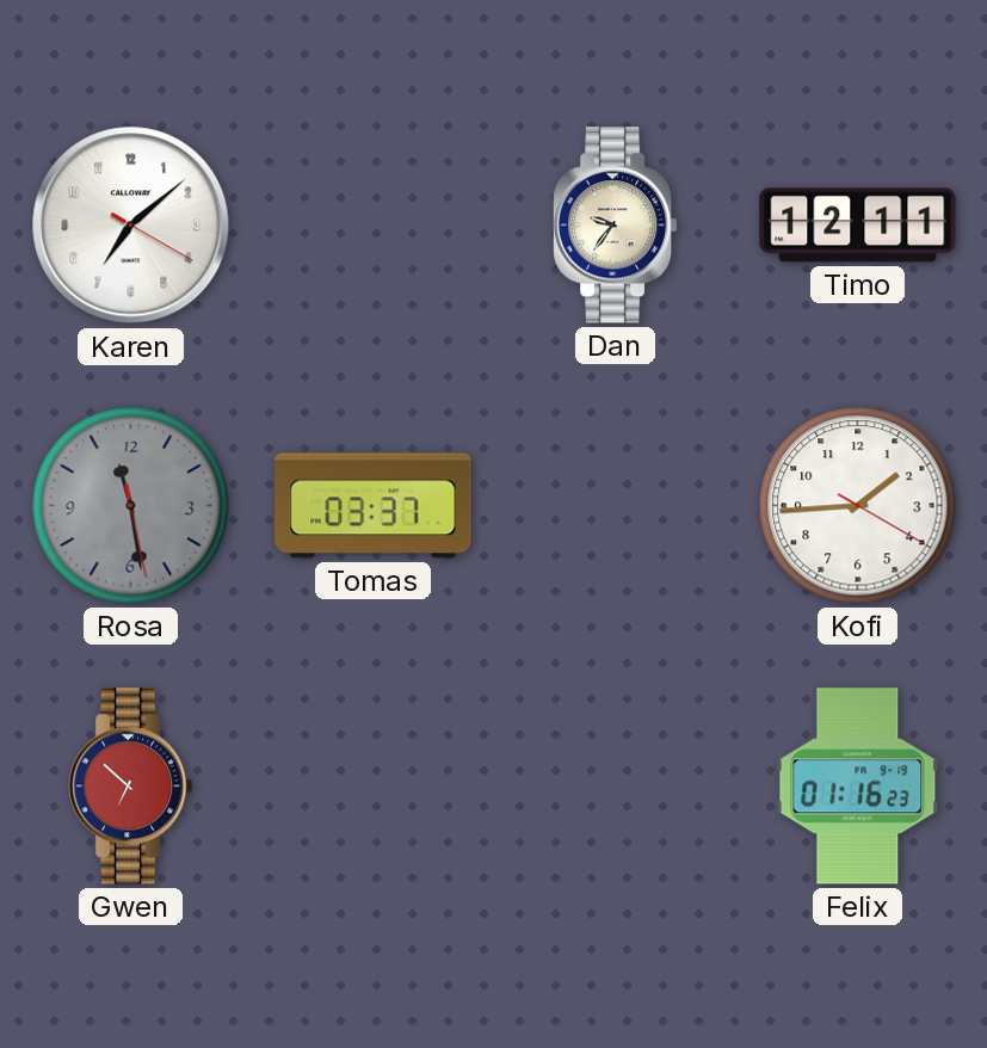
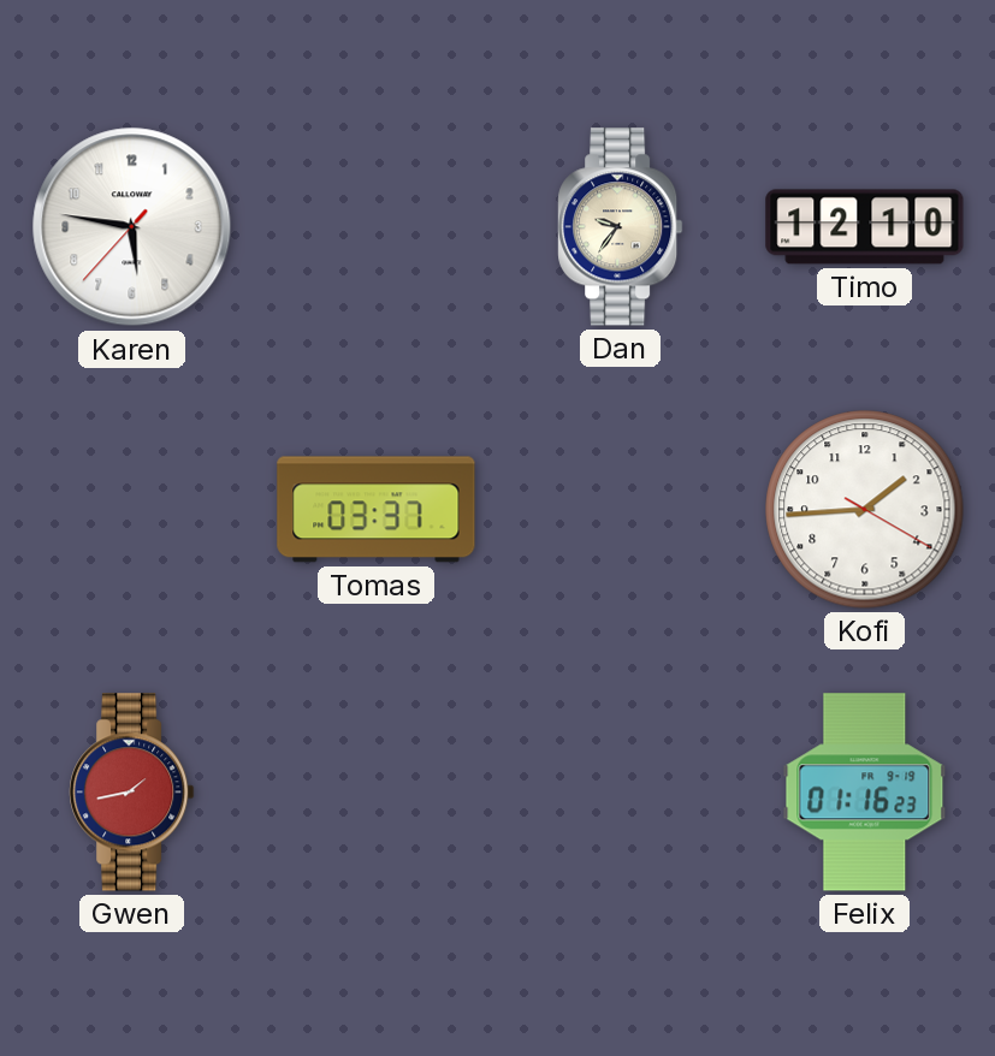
Karen: 7:08 -> 5:46
Timo: 12:11 -> 12:10
Rosa: 11:28 -> none
Gwen: 6:52 -> 1:43
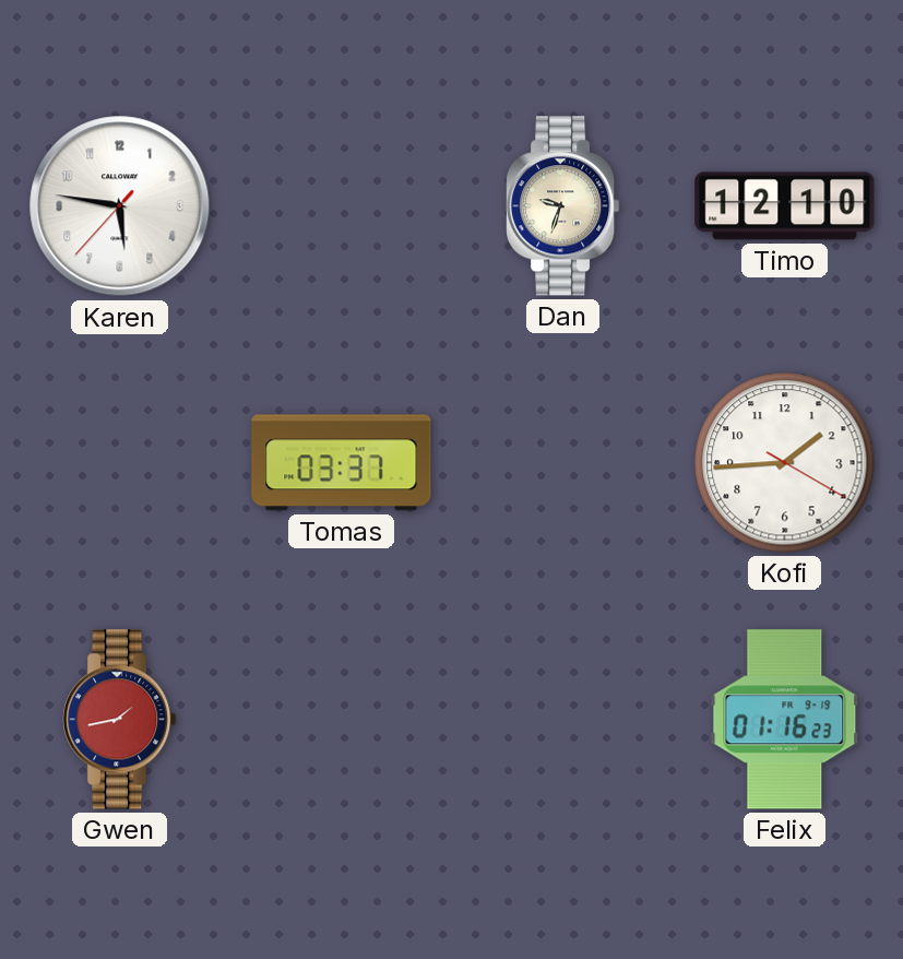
Dan: 9:36 -> 9:33
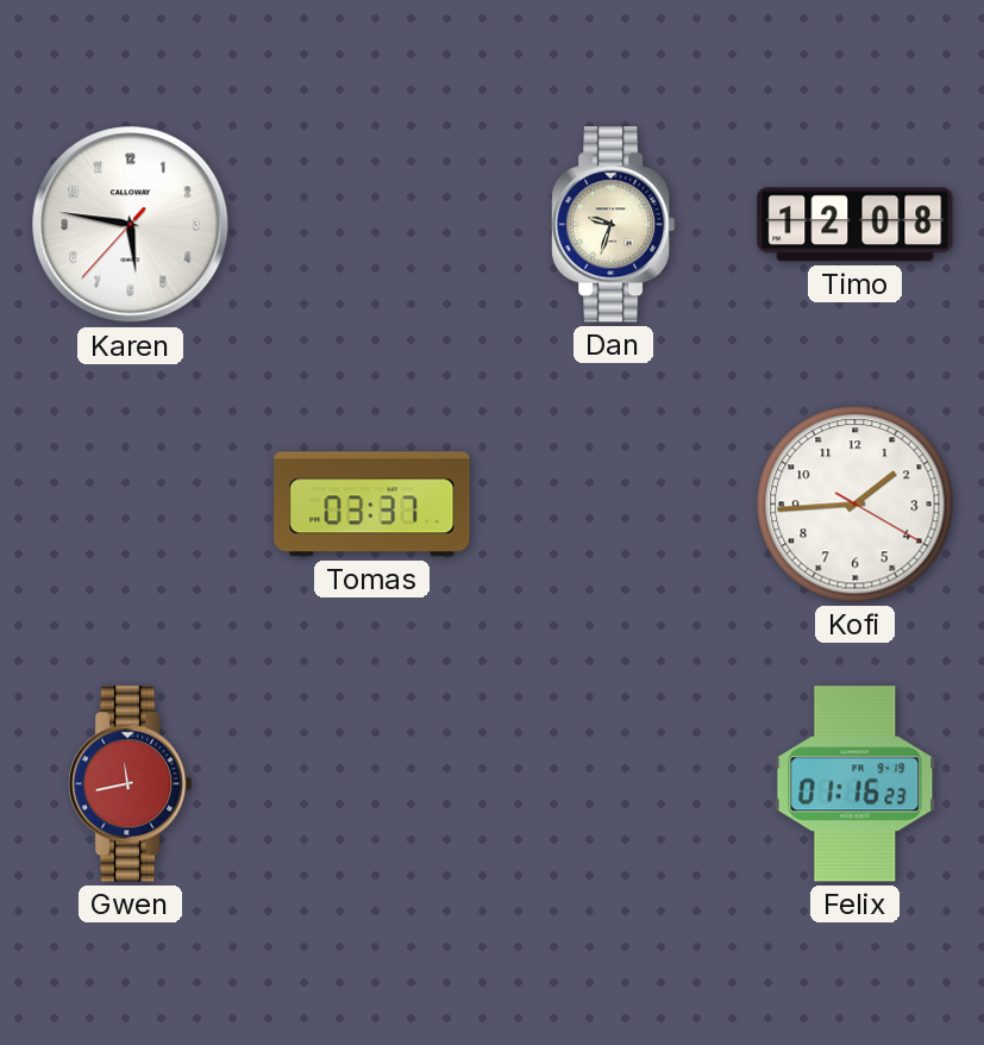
Timo: 12:10 -> 12:08
Gwen: 1:43 -> 11:43
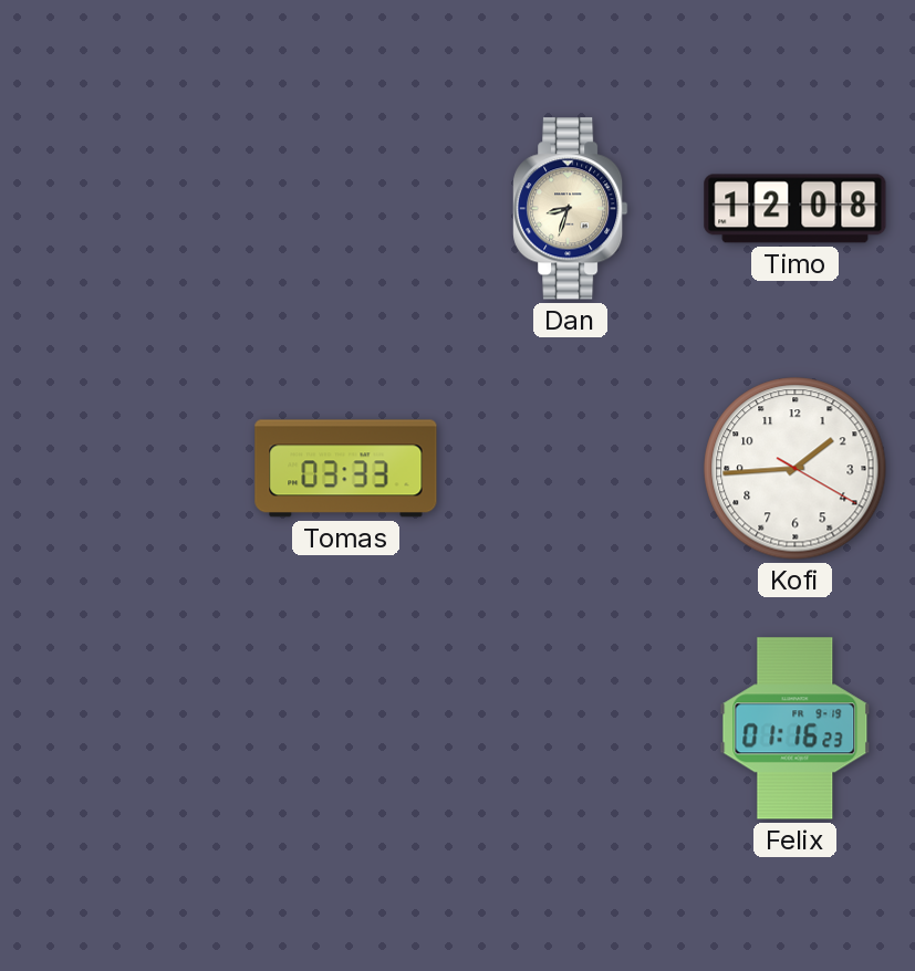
Karen: 5:46 -> none
Dan: 9:33 -> 8:33
Tomas: 03:37 -> 03:33
Gwen: 11:43 -> none
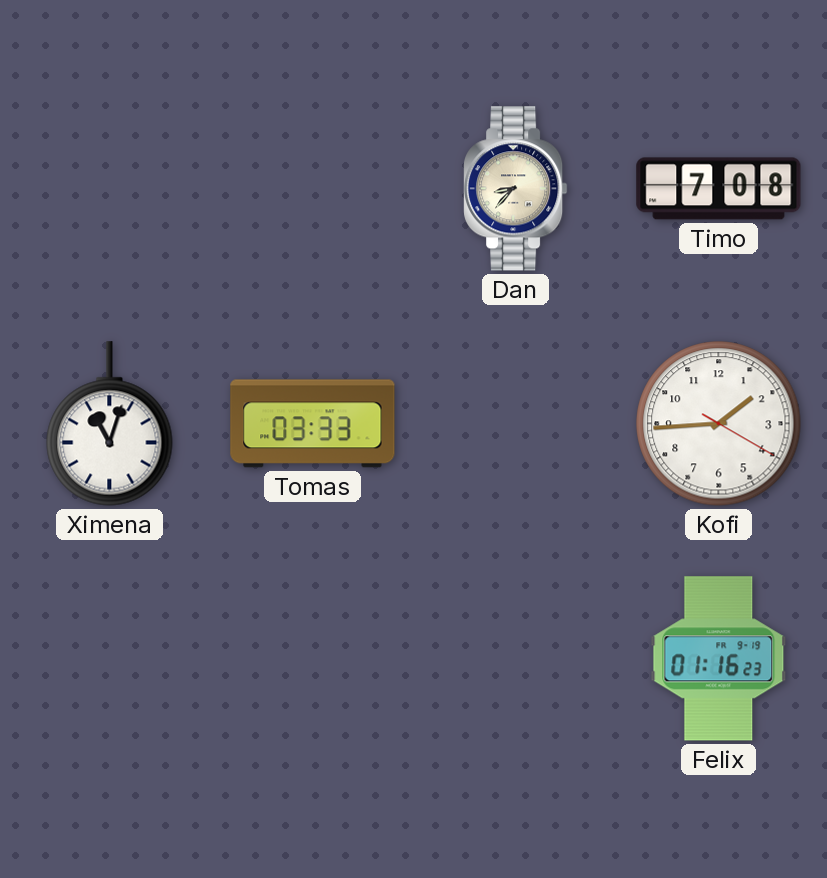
Dan: 8:33 -> 8:37
Timo: 12:08 -> 7:08
Ximena: none -> 11:03
